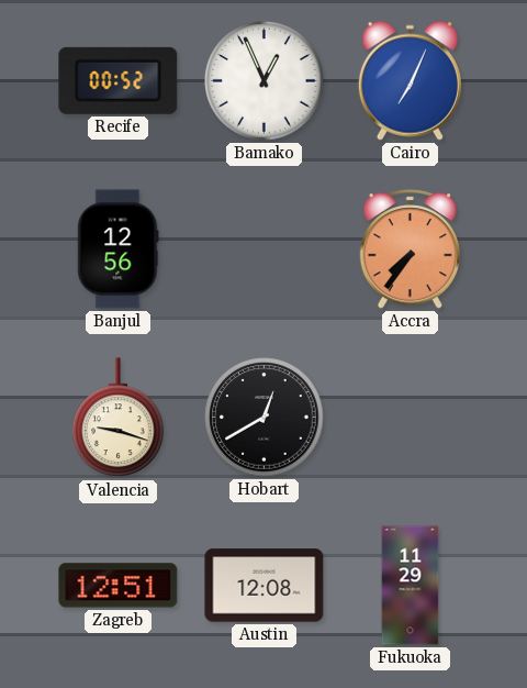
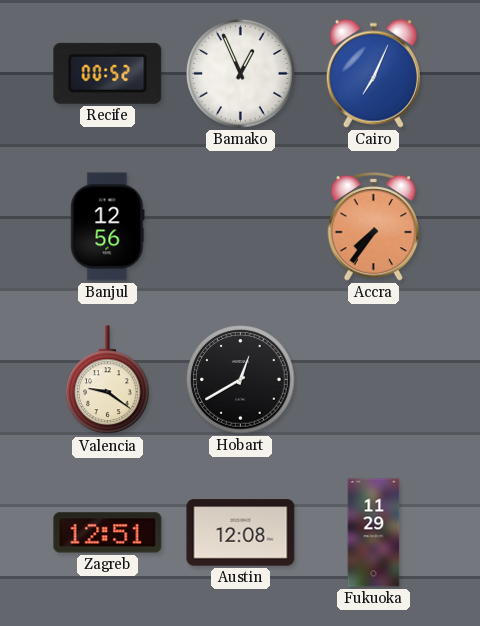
Valencia: 9:18 -> 9:21
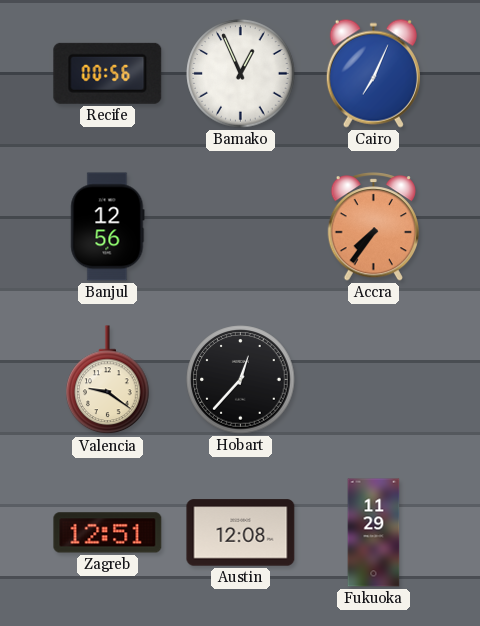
Recife: 00:52 -> 00:56
Hobart: 12:40 -> 12:37
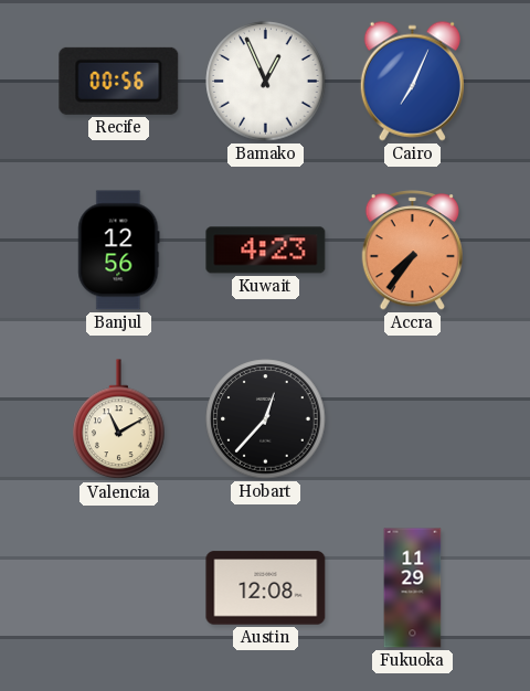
Kuwait: none -> 4:23
Valencia: 9:21 -> 11:10
Zagreb: 12:51 -> none
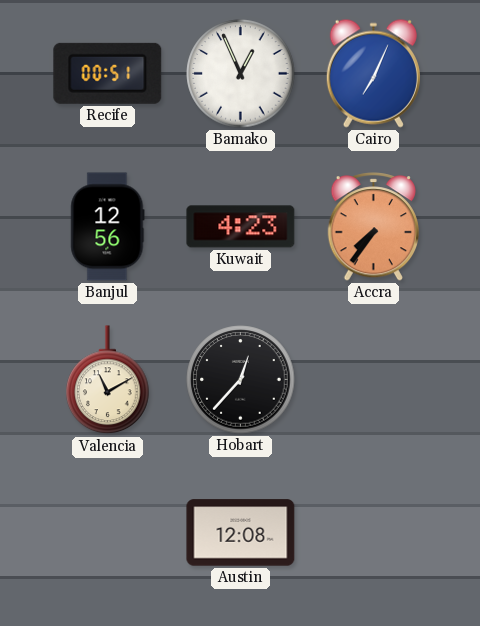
Recife: 00:56 -> 00:51
Fukuoka: 11:29 -> none
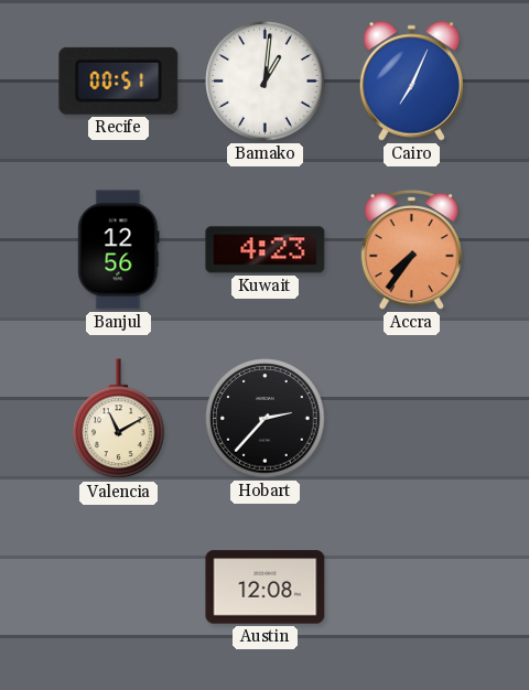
Bamako: 12:56 -> 1:01
Hobart: 12:37 -> 2:37
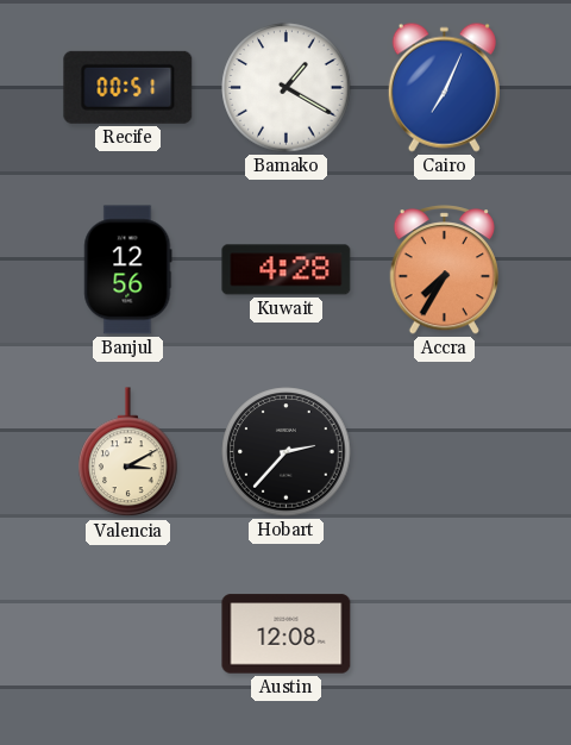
Bamako: 1:01 -> 1:20
Kuwait: 4:23 -> 4:28
Accra: 7:36 -> 7:35
Valencia: 11:10 -> 3:10
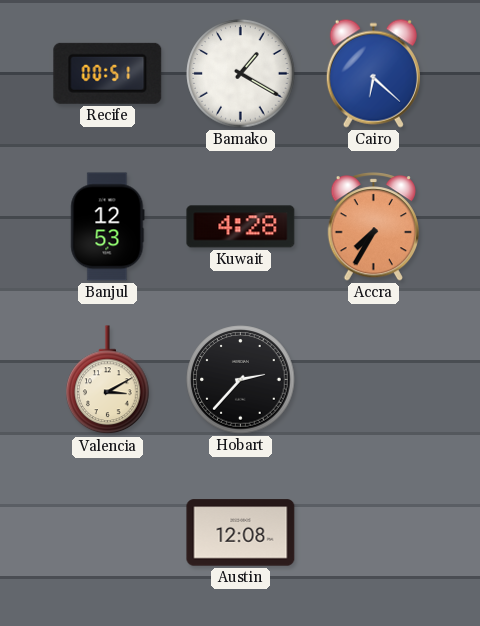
Cairo: 7:04 -> 6:22
Banjul: 12:56 -> 12:53
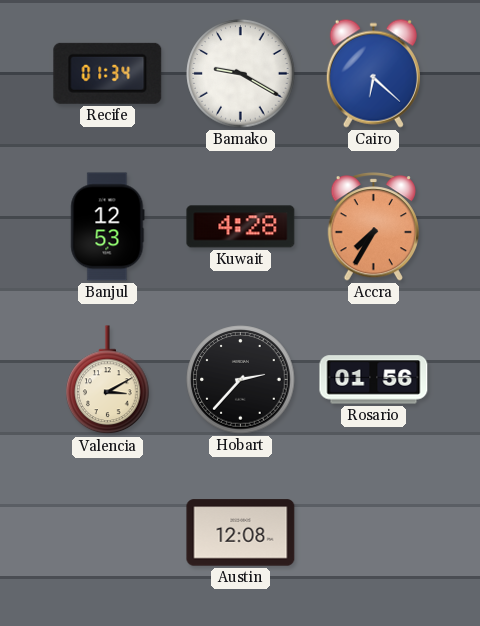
Recife: 00:51 -> 01:34
Bamako: 1:20 -> 9:20
Rosario: none -> 01:56
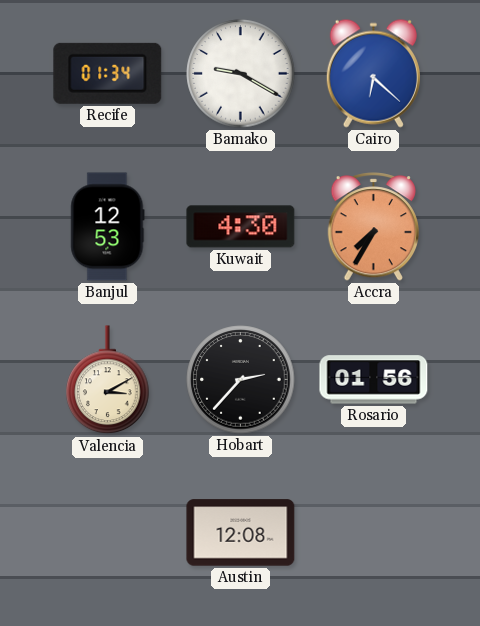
Kuwait: 4:28 -> 4:30
